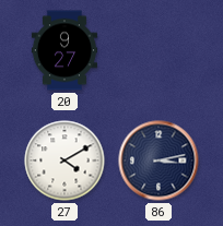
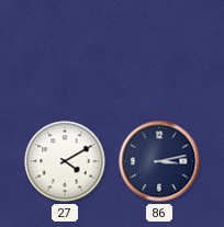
20: 9:27 -> none
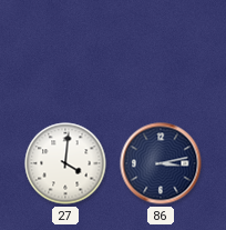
27: 4:10 -> 4:01
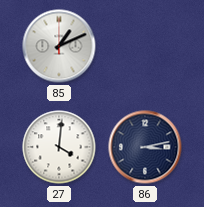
85: none -> 1:11
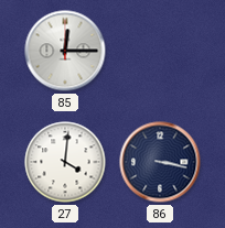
85: 1:11 -> 12:15
86: 3:13 -> 3:17
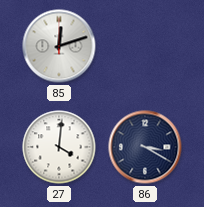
85: 12:15 -> 12:12
86: 3:17 -> 3:20
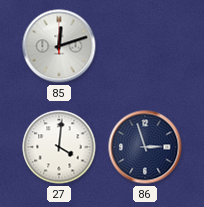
86: 3:20 -> 2:57
